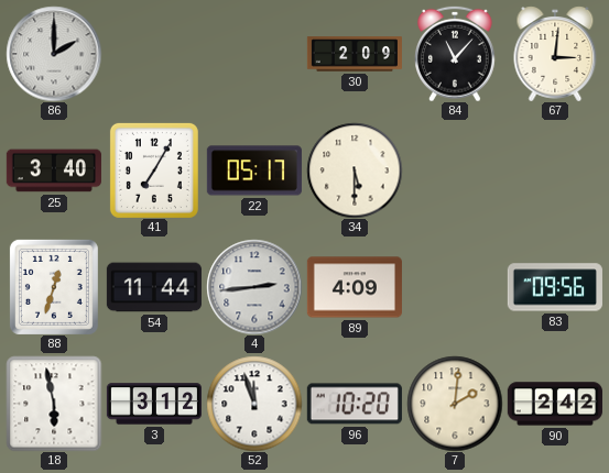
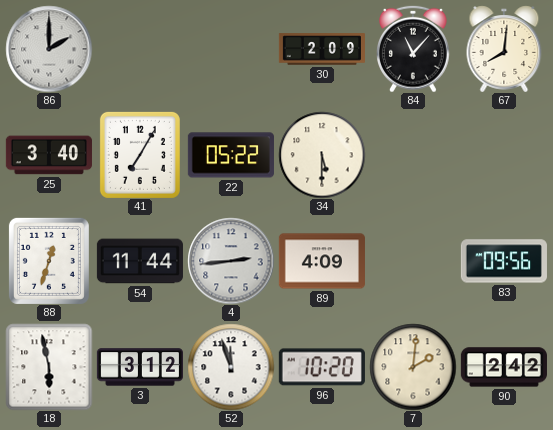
67: 3:01 -> 8:01
22: 05:17 -> 05:22
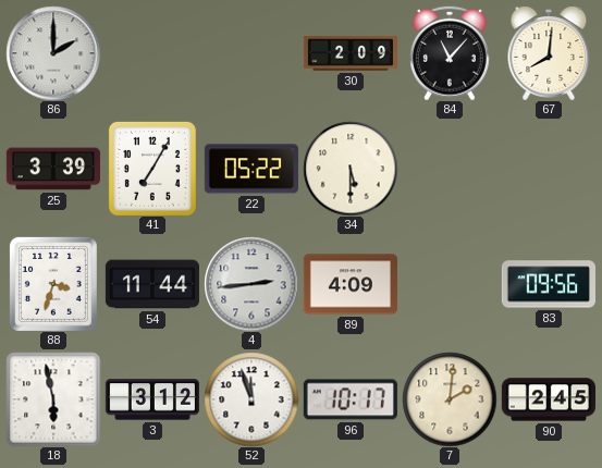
25: 3:40 -> 3:39
88: 12:33 -> 3:33
96: 10:20 -> 10:17
90: 2:42 -> 2:45
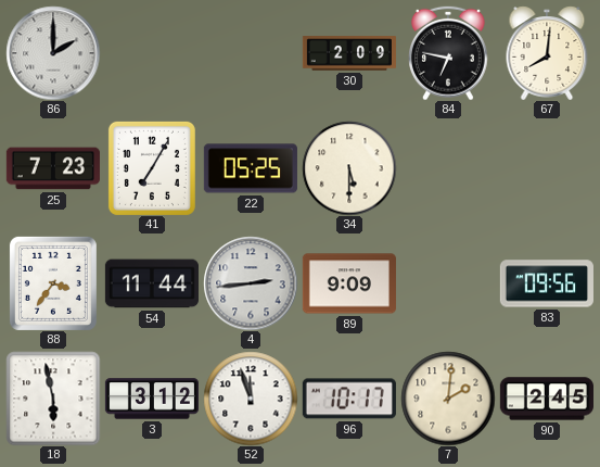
84: 11:07 -> 6:47
25: 3:39 -> 7:23
22: 05:22 -> 05:25
88: 3:33 -> 3:36
89: 4:09 -> 9:09
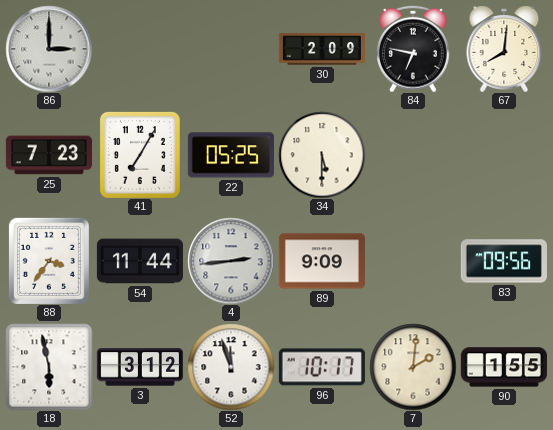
86: 2:00 -> 3:00
90: 2:45 -> 1:55
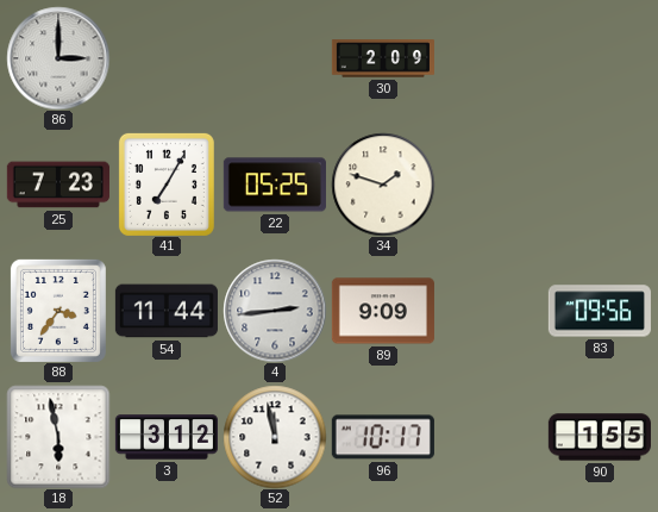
84: 6:47 -> none
67: 8:01 -> none
34: 5:30 -> 1:48
52: 11:57 -> 11:58
7: 2:01 -> none
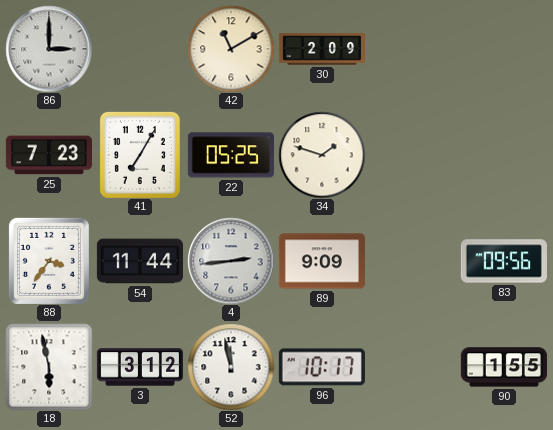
42: none -> 11:10
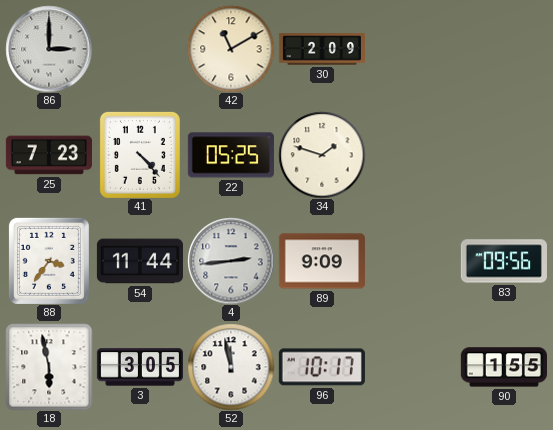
41: 7:05 -> 4:23
3: 3:12 -> 3:05
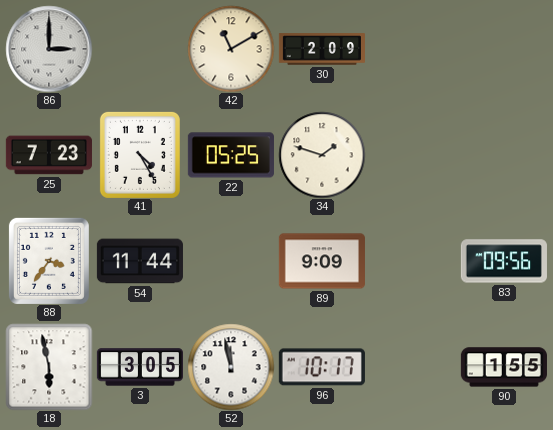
41: 4:23 -> 4:25
4: 2:44 -> none
